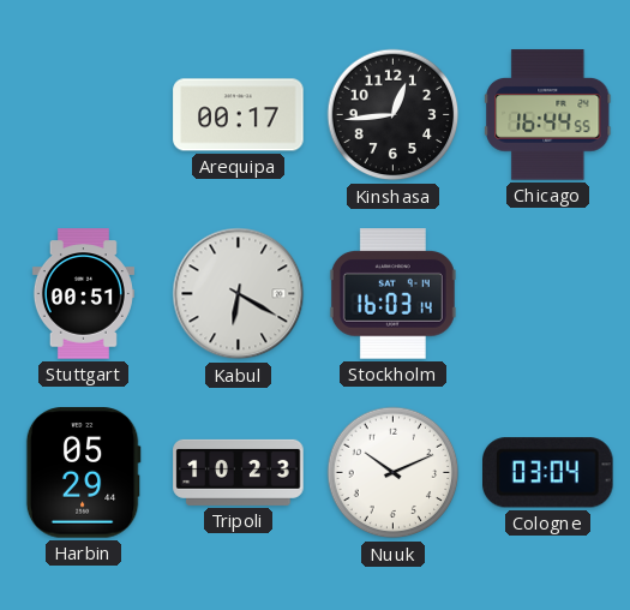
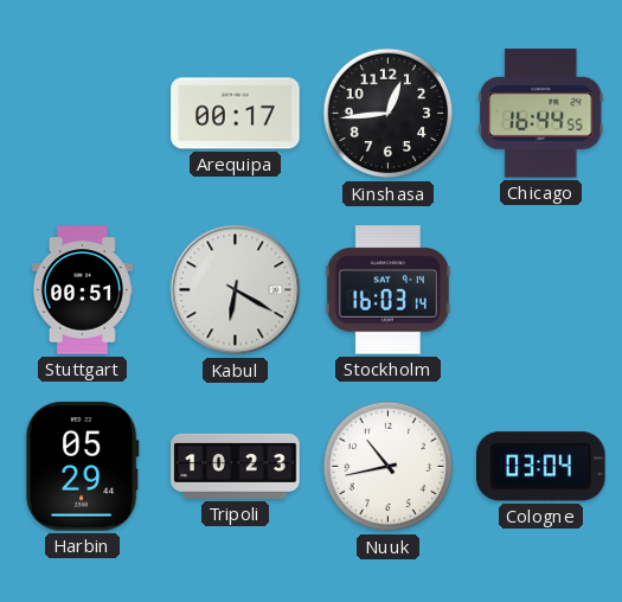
Nuuk: 10:11 -> 10:43
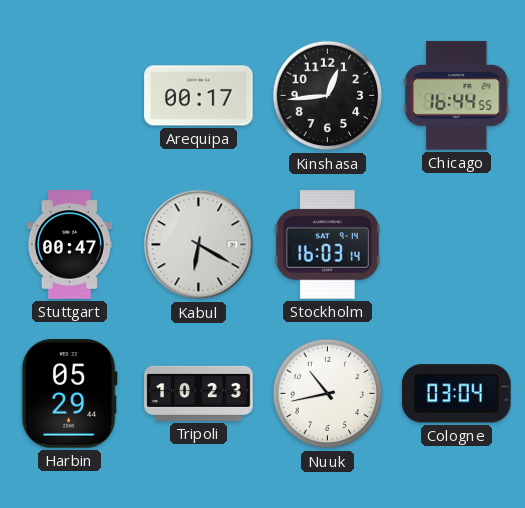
Stuttgart: 00:51 -> 00:47
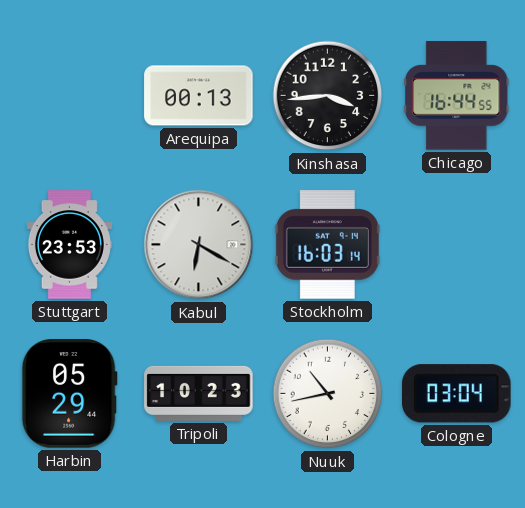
Arequipa: 00:17 -> 00:13
Kinshasa: 12:44 -> 3:44
Stuttgart: 00:47 -> 23:53
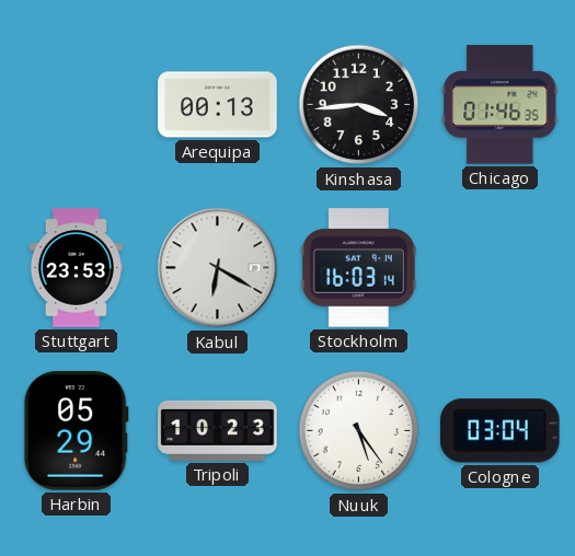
Chicago: 16:44 -> 01:46
Nuuk: 10:43 -> 5:24
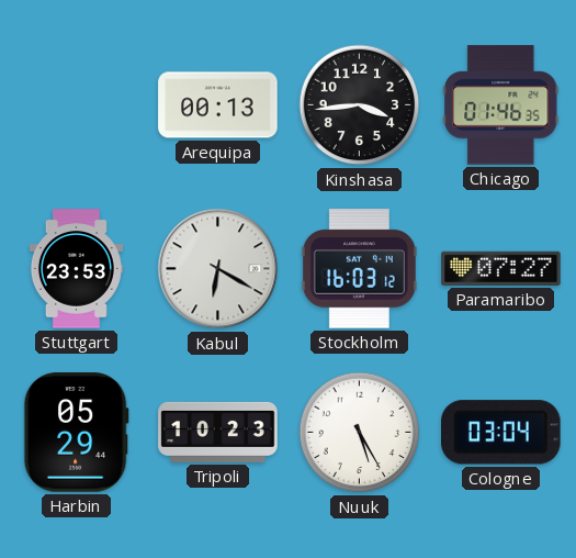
Stockholm: 16:03:14 -> 16:03:12
Paramaribo: none -> 07:27
Nuuk: 5:24 -> 5:25
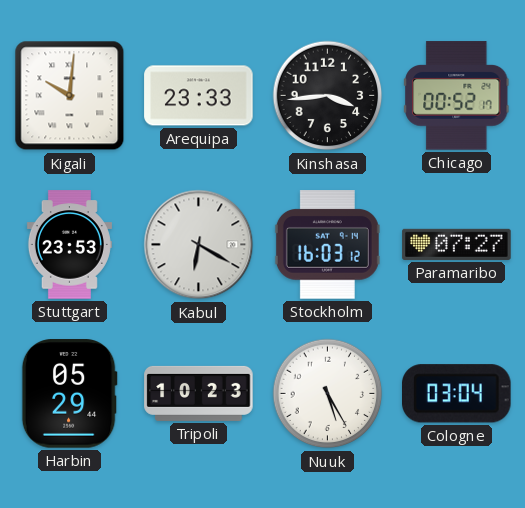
Kigali: none -> 10:01
Arequipa: 00:13 -> 23:33
Chicago: 01:46 -> 00:52
